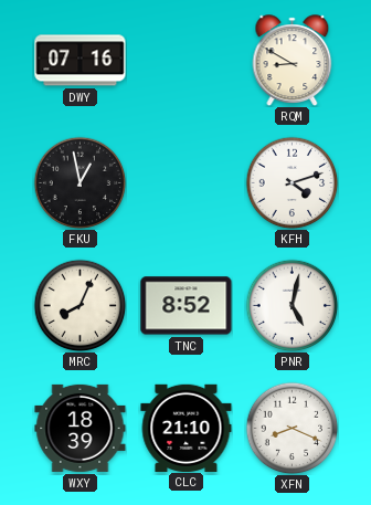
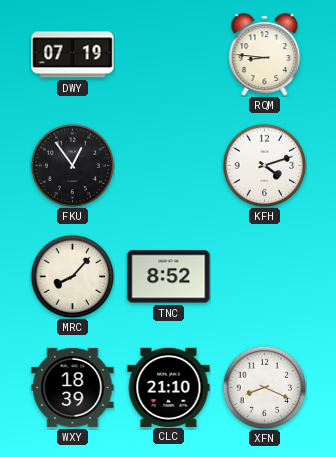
DWY: 07:16 -> 07:19
RQM: 8:50 -> 8:46
FKU: 12:58 -> 12:54
MRC: 8:04 -> 8:07
PNR: 5:02 -> none
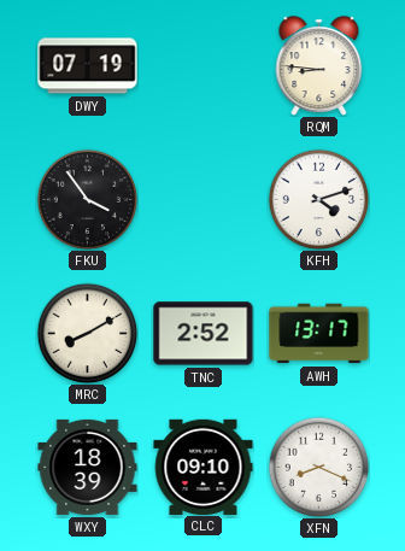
FKU: 12:54 -> 3:54
MRC: 8:07 -> 8:10
TNC: 8:52 -> 2:52
AWH: none -> 13:17
CLC: 21:10 -> 09:10
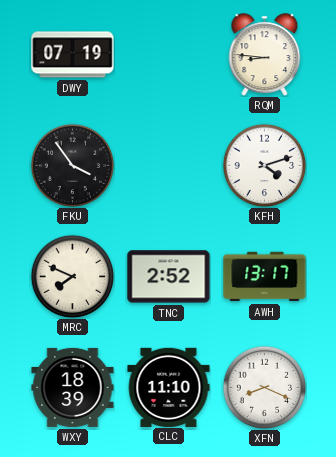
MRC: 8:10 -> 7:49
CLC: 09:10 -> 11:10
